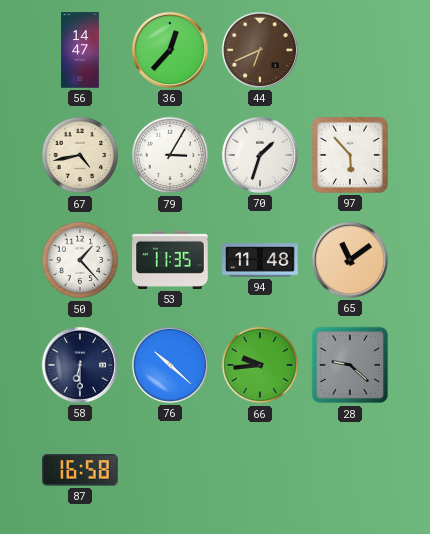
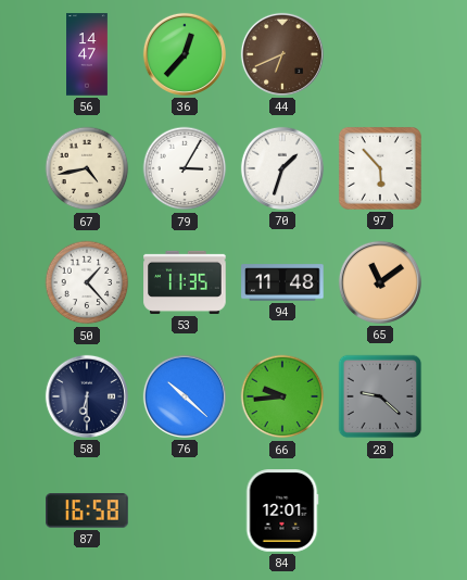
84: none -> 12:01
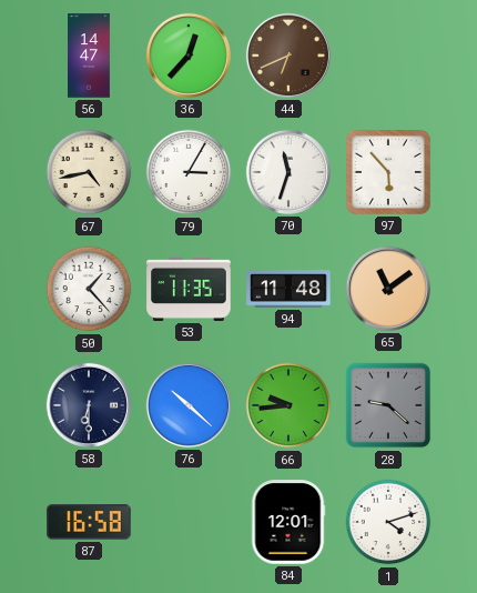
70: 1:33 -> 11:33
1: none -> 4:12
